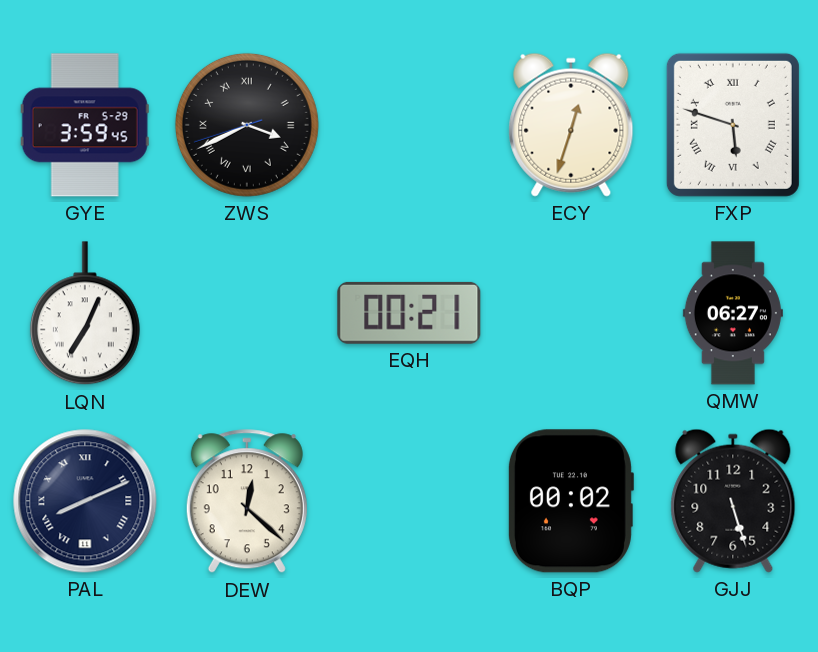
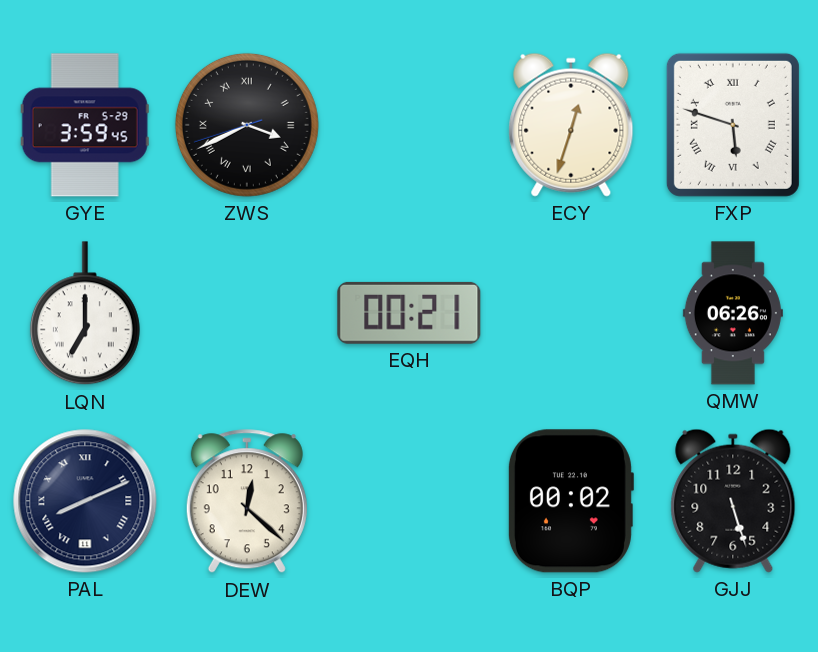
LQN: 7:04 -> 7:00
QMW: 06:27 -> 06:26
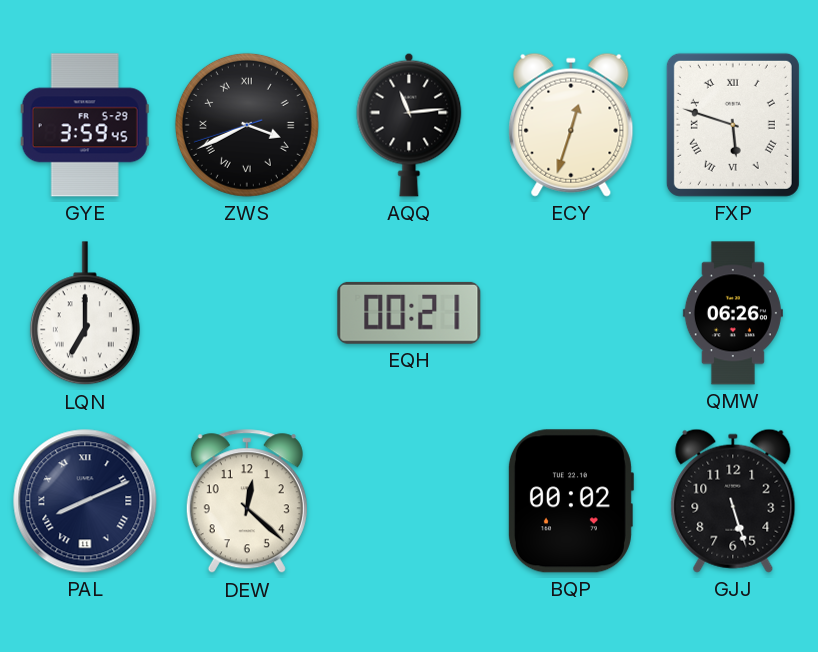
AQQ: none -> 11:14
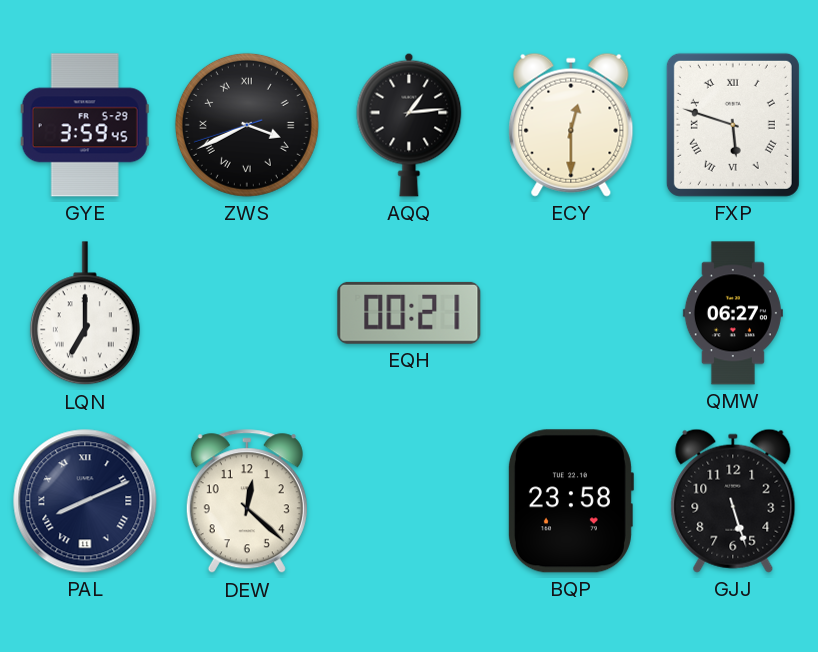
AQQ: 11:14 -> 1:14
ECY: 12:33 -> 12:30
QMW: 06:26 -> 06:27
BQP: 00:02 -> 23:58
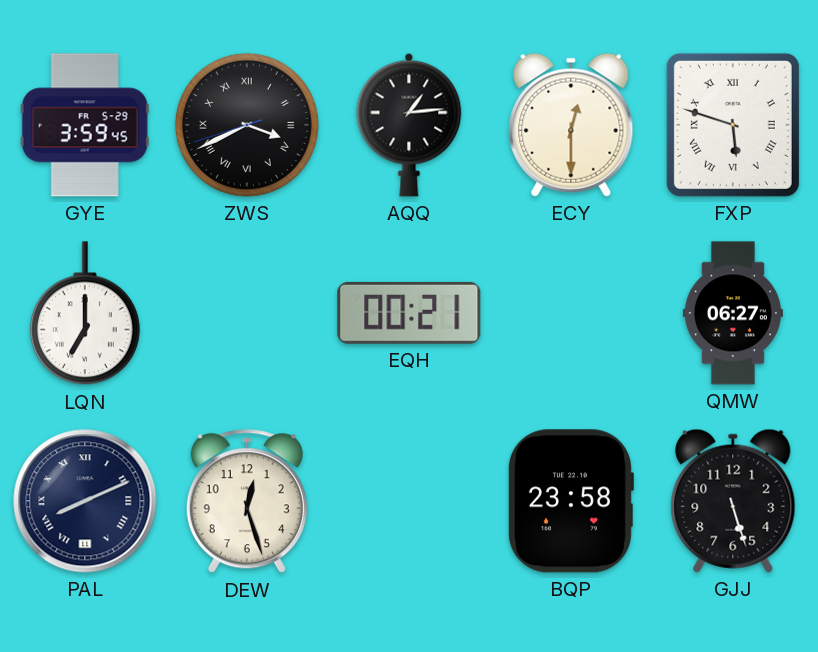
DEW: 12:22 -> 12:27
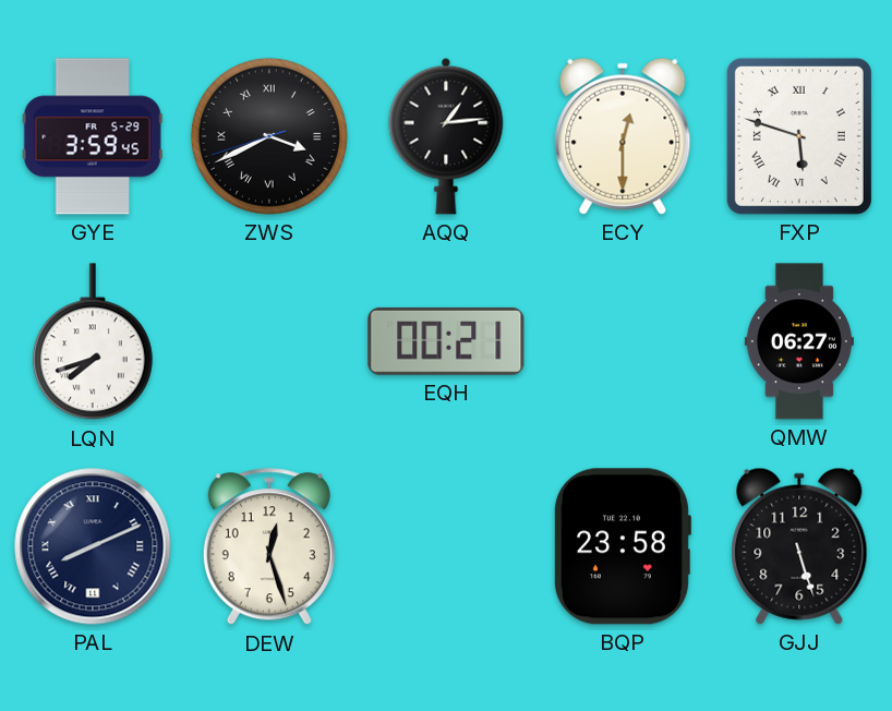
LQN: 7:00 -> 7:42
